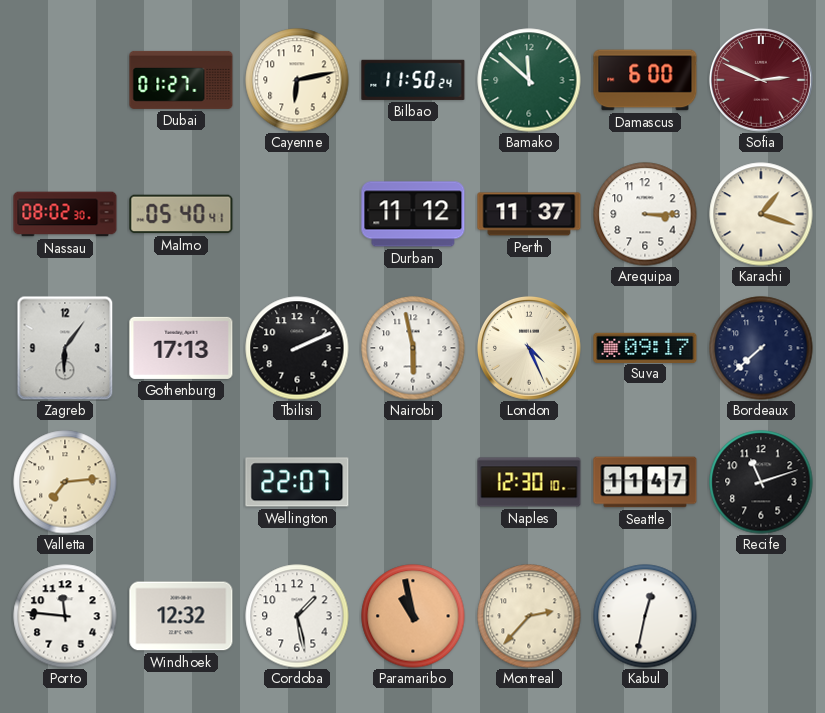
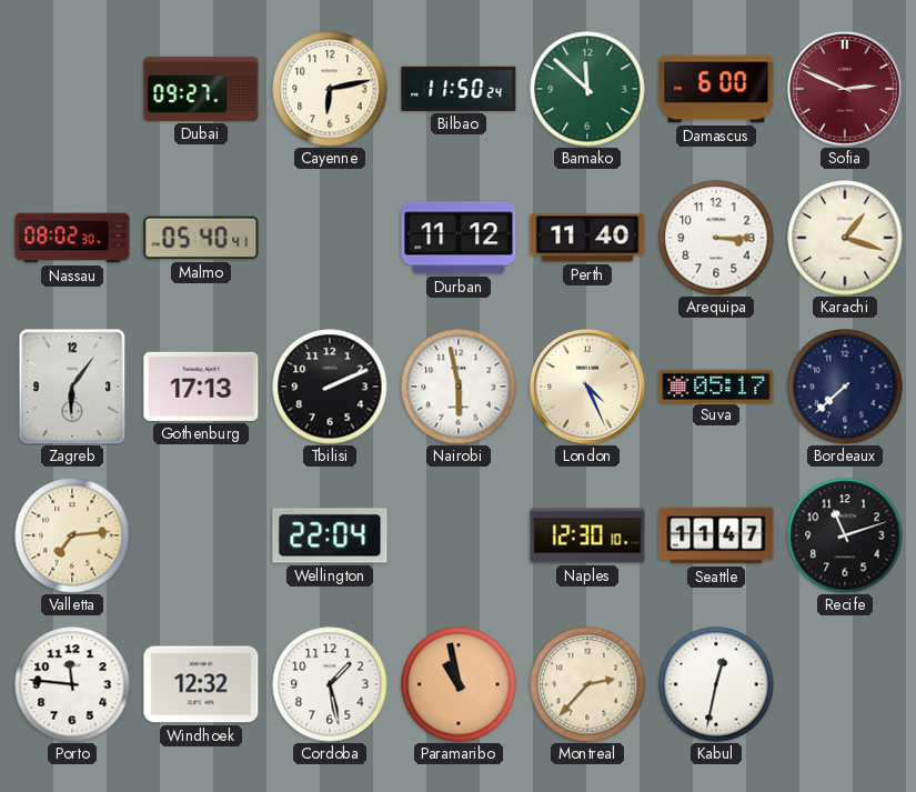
Dubai: 01:27 -> 09:27
Perth: 11:37 -> 11:40
Suva: 09:17 -> 05:17
Wellington: 22:07 -> 22:04
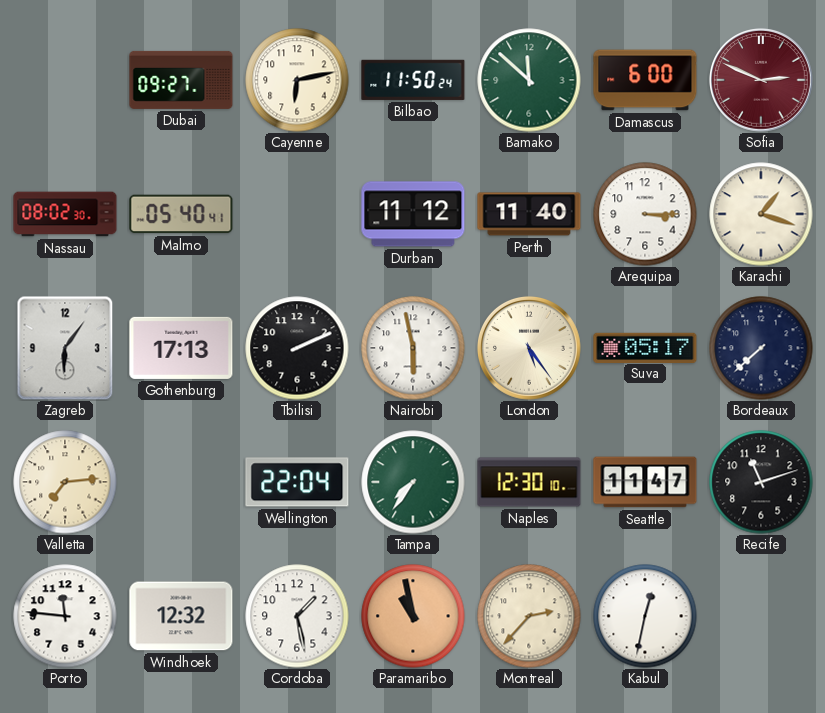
London: 4:26 -> 5:24
Tampa: none -> 7:36
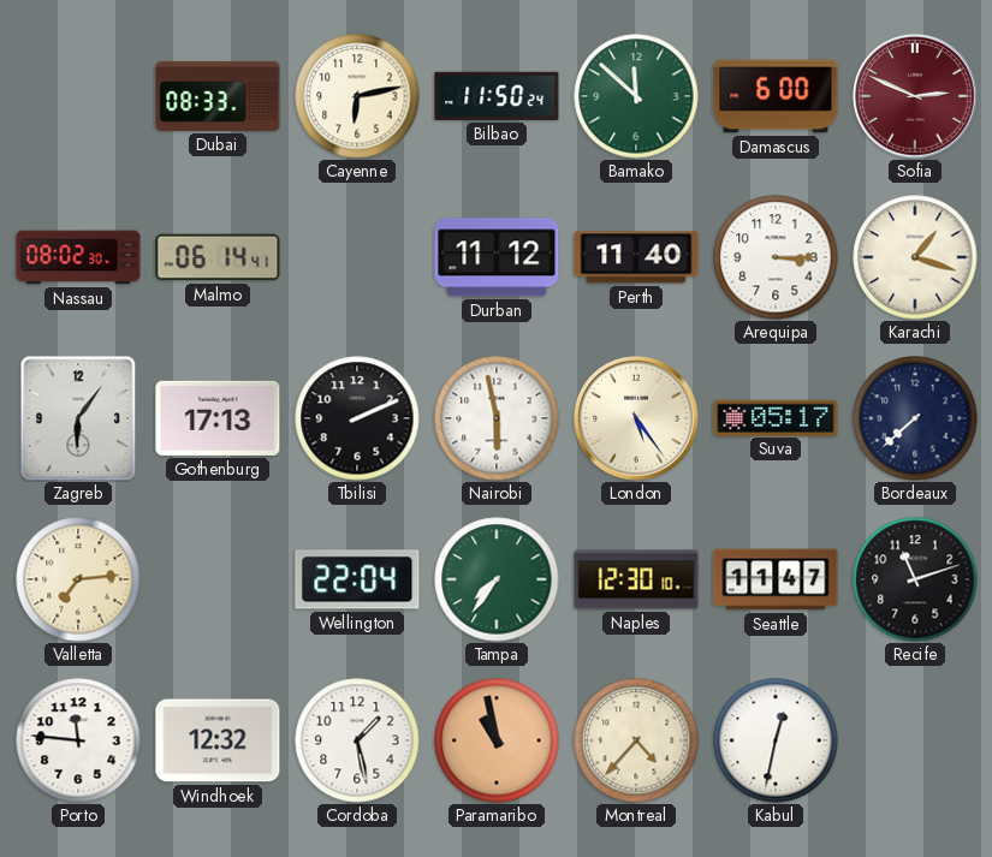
Dubai: 09:27 -> 08:33
Malmo: 05:40 -> 06:14
Montreal: 2:37 -> 4:37
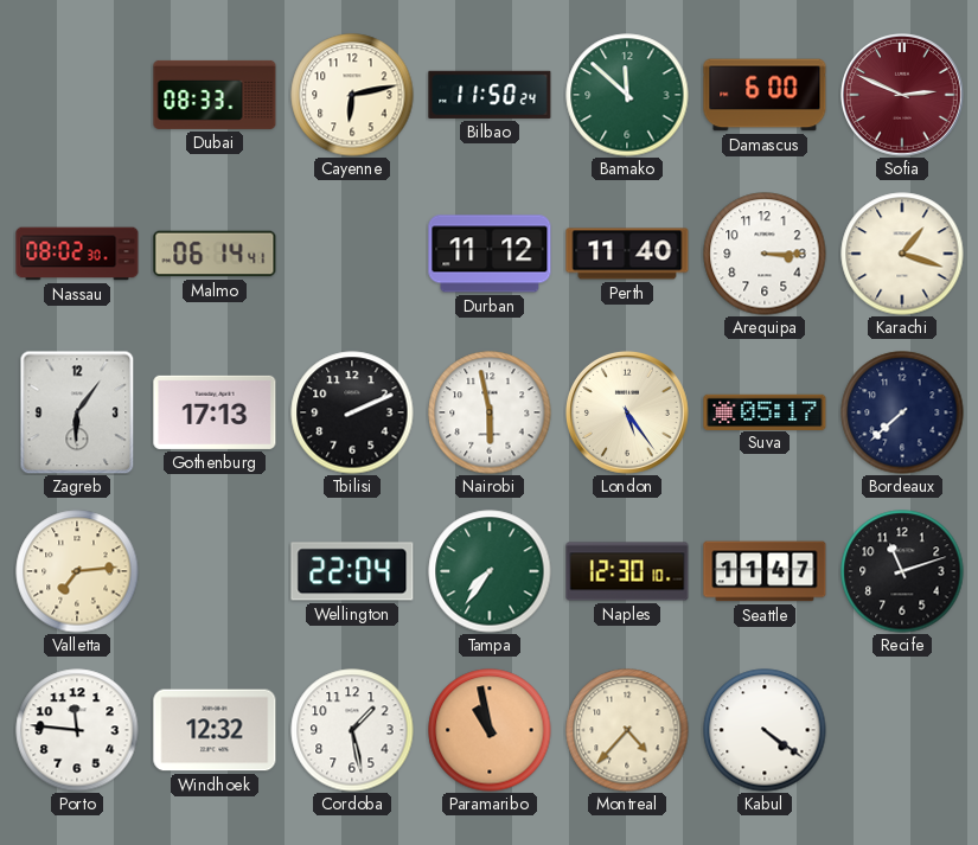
Kabul: 12:32 -> 4:21
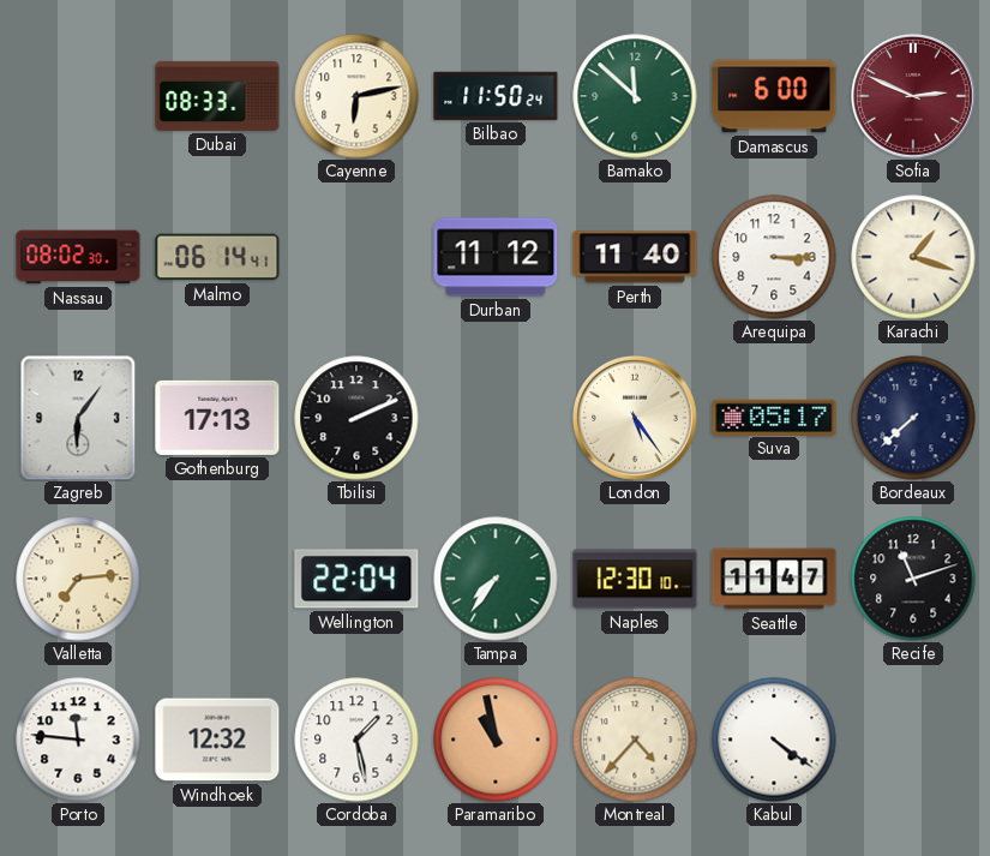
Nairobi: 5:58 -> none
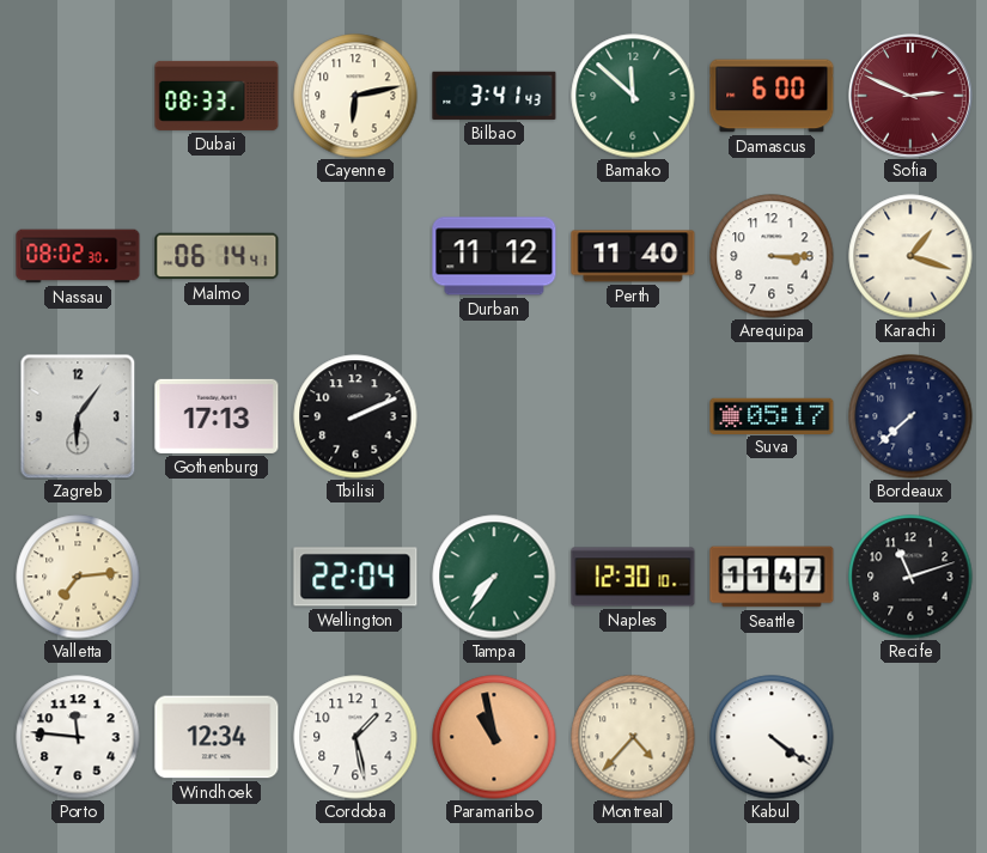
Bilbao: 11:50 -> 3:41
London: 5:24 -> none
Windhoek: 12:32 -> 12:34
